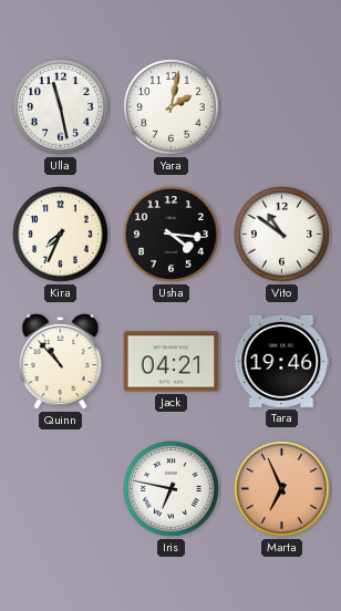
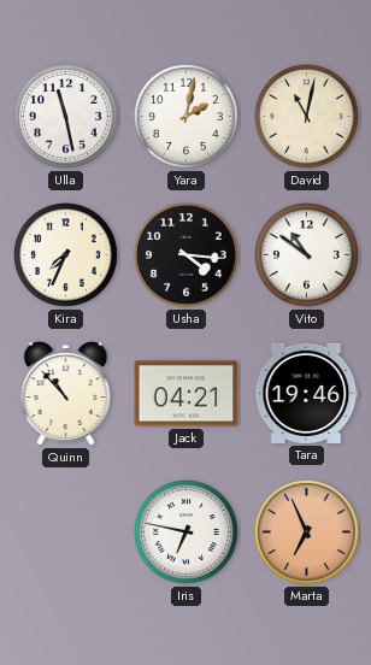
David: none -> 11:02
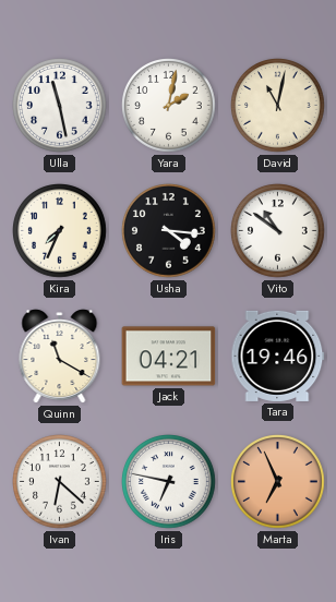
Quinn: 10:53 -> 11:20
Ivan: none -> 6:22
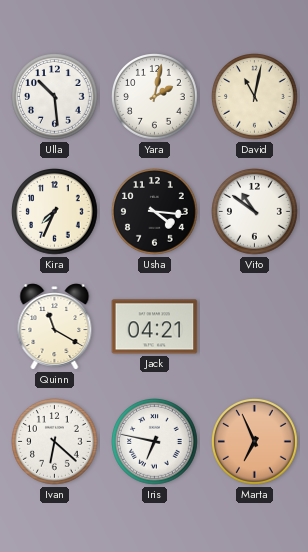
Ulla: 11:28 -> 10:29
Tara: 19:46 -> none
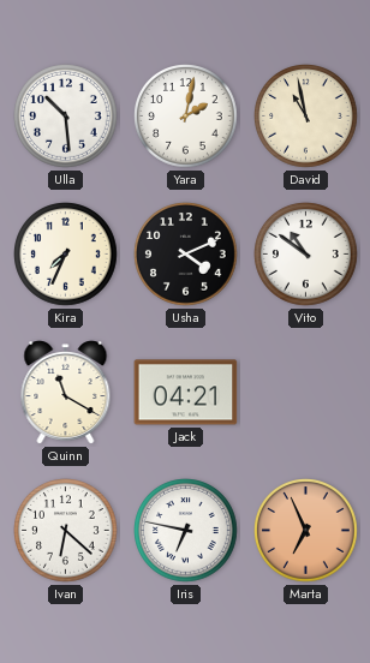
David: 11:02 -> 10:58
Usha: 4:16 -> 4:11
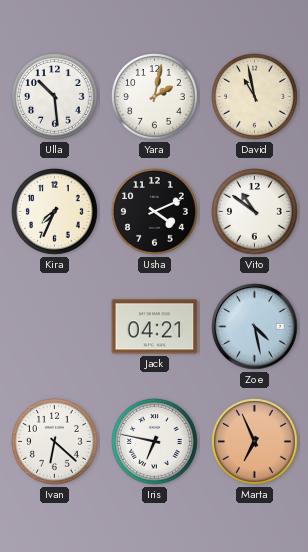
Quinn: 11:20 -> none
Zoe: none -> 4:28
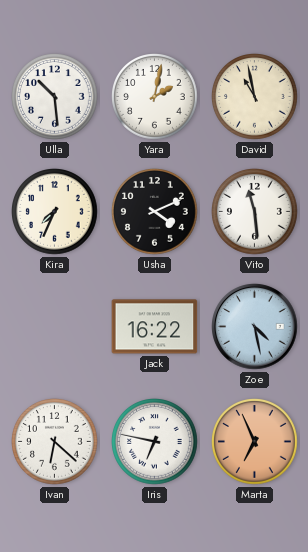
Vito: 10:51 -> 11:29
Jack: 04:21 -> 16:22
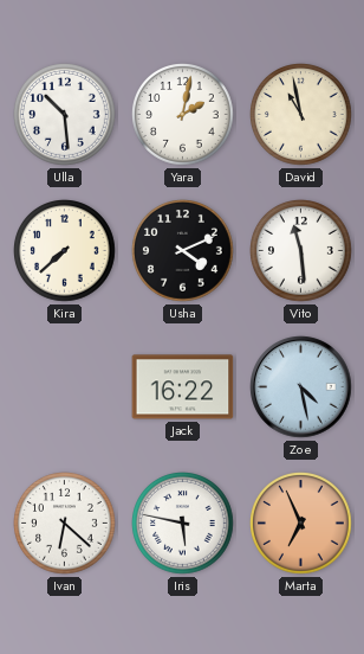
Kira: 7:34 -> 7:38
Iris: 6:47 -> 5:47
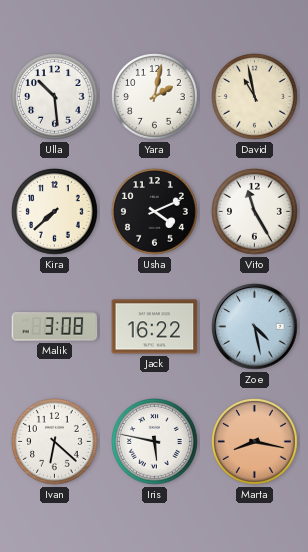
Vito: 11:29 -> 11:25
Malik: none -> 3:08
Marta: 6:56 -> 8:17
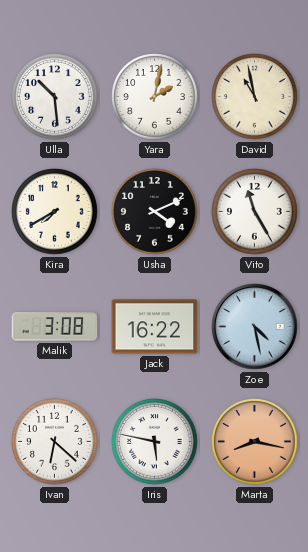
Kira: 7:38 -> 7:40
